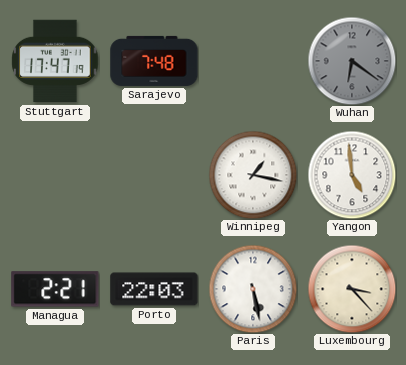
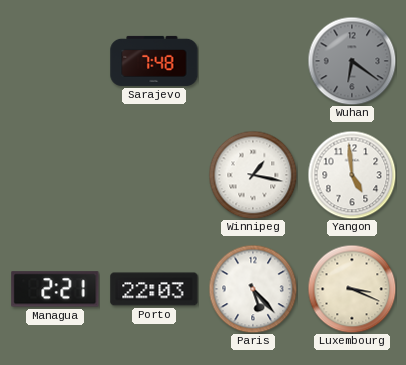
Stuttgart: 17:47 -> none
Paris: 5:28 -> 5:23
Luxembourg: 3:23 -> 3:19
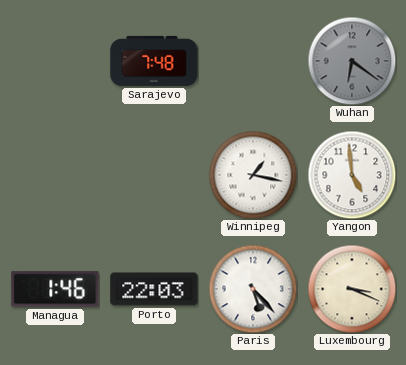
Managua: 2:21 -> 1:46
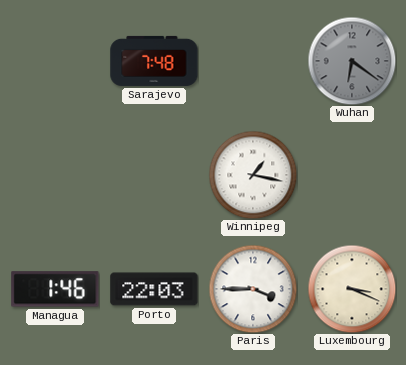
Yangon: 4:59 -> none
Paris: 5:23 -> 3:45
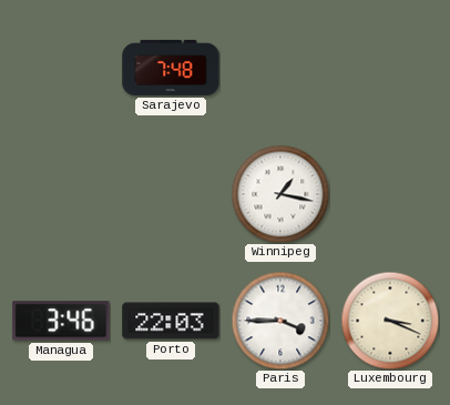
Wuhan: 6:21 -> none
Managua: 1:46 -> 3:46
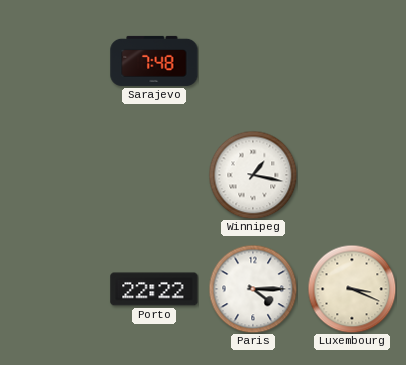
Managua: 3:46 -> none
Porto: 22:03 -> 22:22
Paris: 3:45 -> 4:15
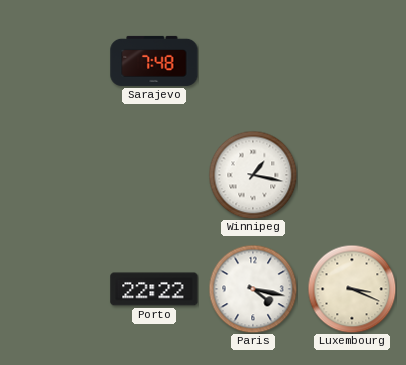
Paris: 4:15 -> 4:17
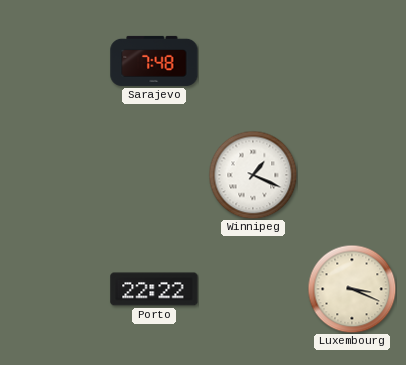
Winnipeg: 1:17 -> 1:19
Paris: 4:17 -> none
